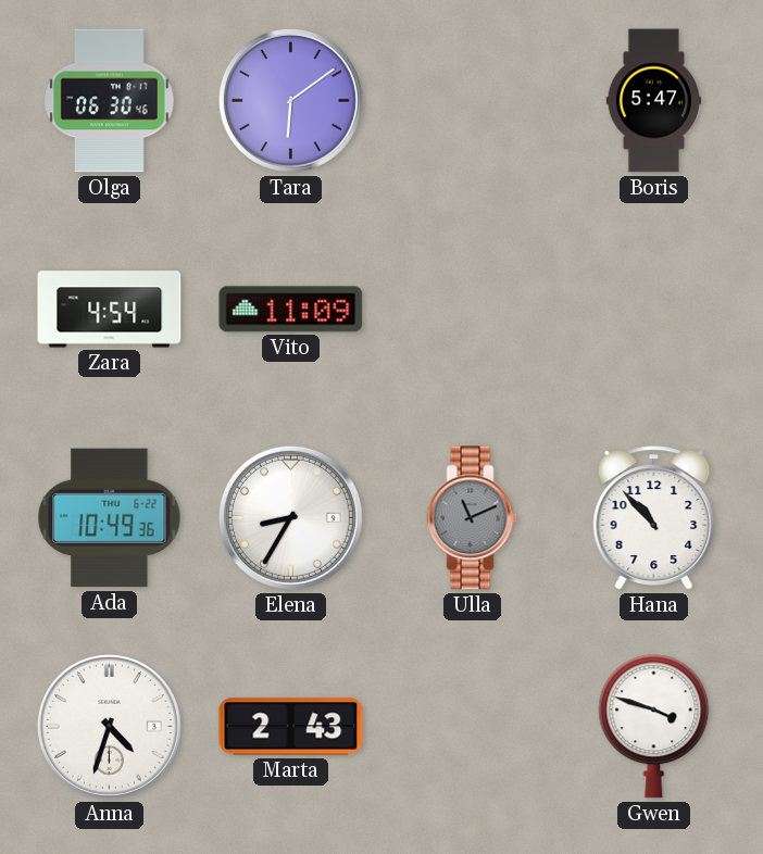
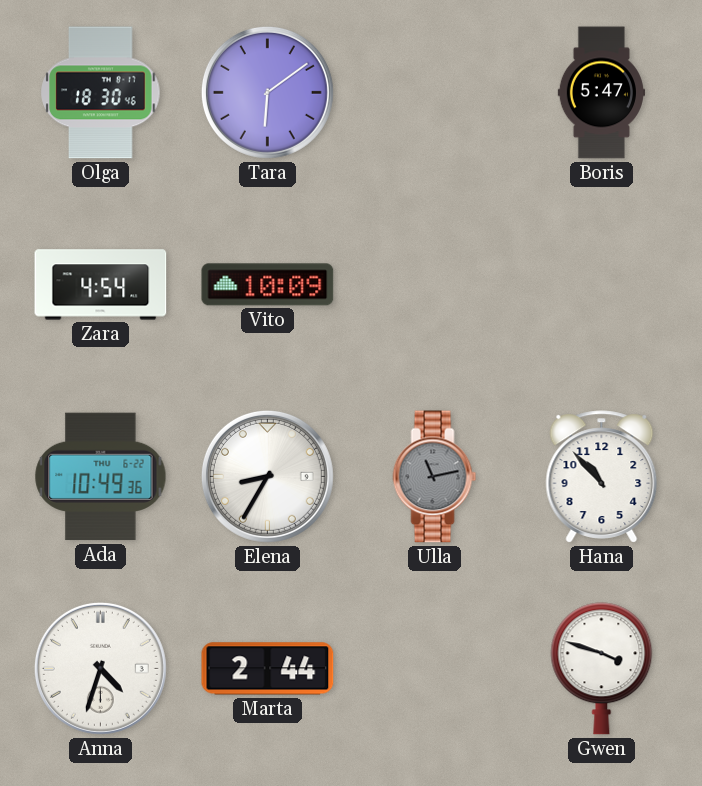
Olga: 06:30 -> 18:30
Vito: 11:09 -> 10:09
Ulla: 11:11 -> 11:13
Marta: 2:43 -> 2:44
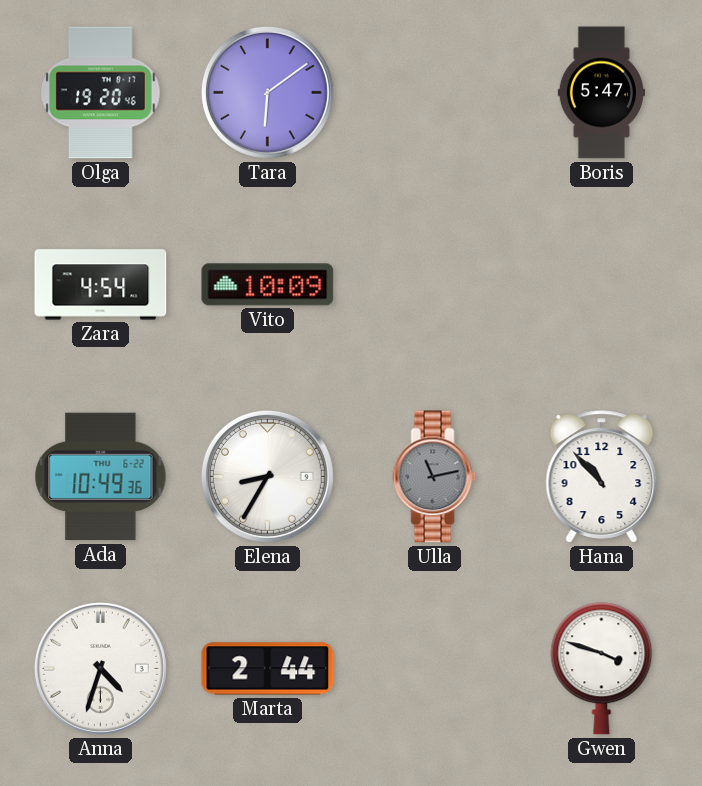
Olga: 18:30 -> 19:20
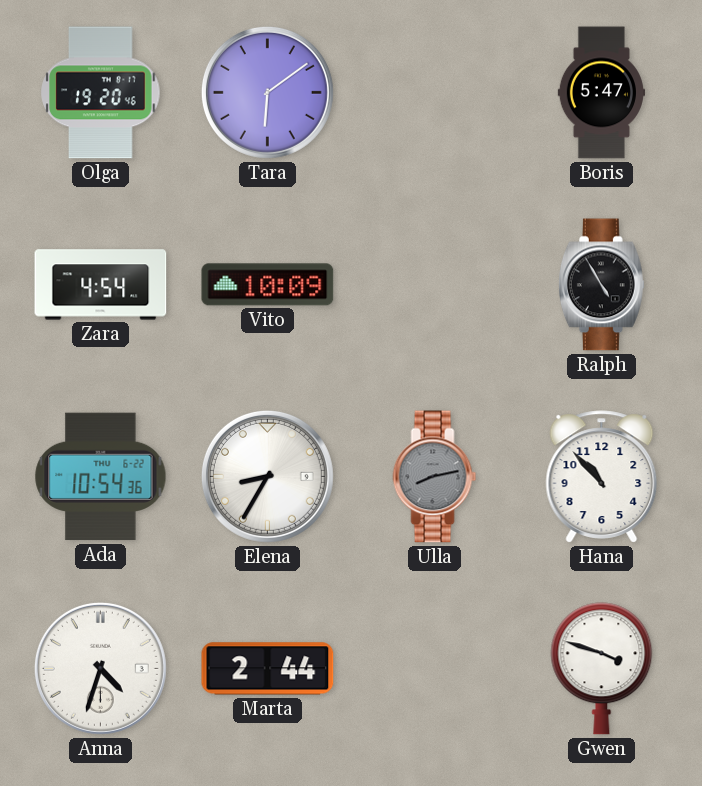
Ralph: none -> 4:55
Ada: 10:49 -> 10:54
Ulla: 11:13 -> 8:13
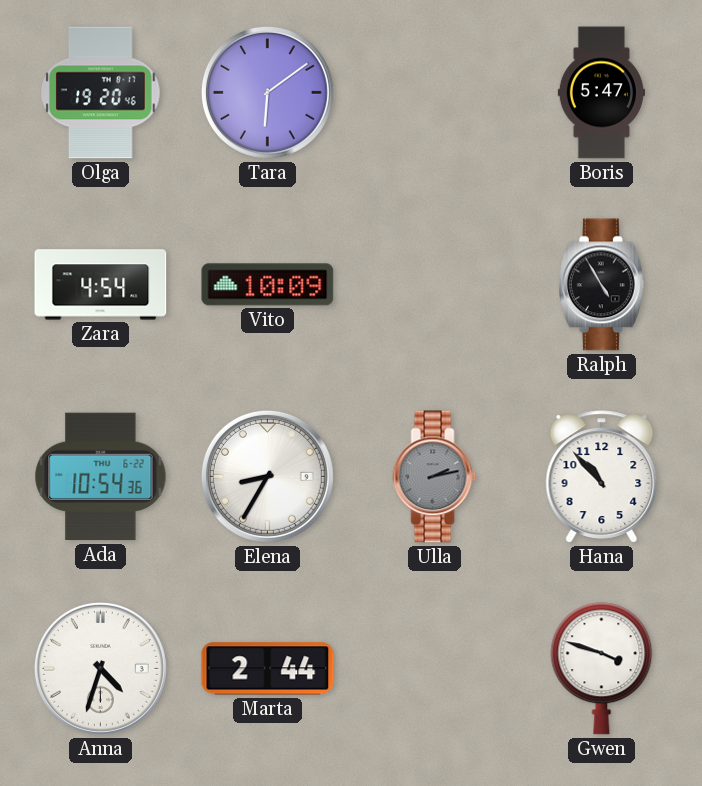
Ulla: 8:13 -> 2:13
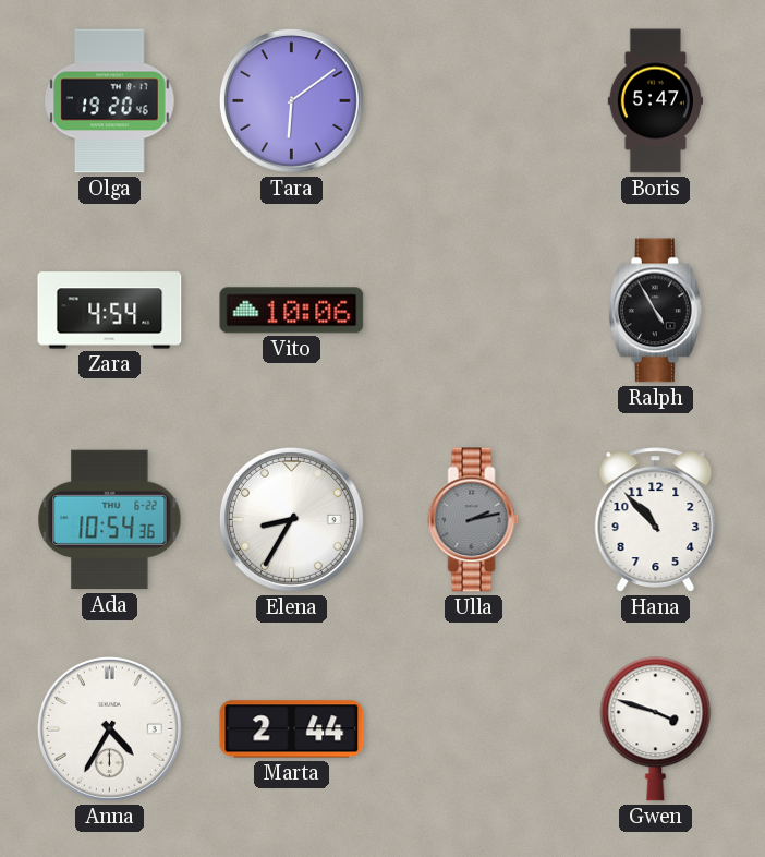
Vito: 10:09 -> 10:06
Anna: 4:33 -> 4:35
